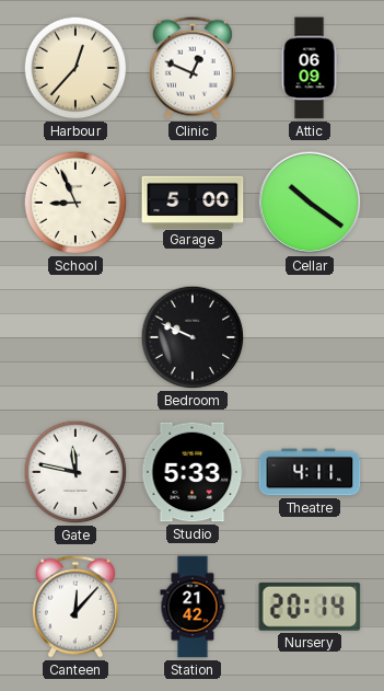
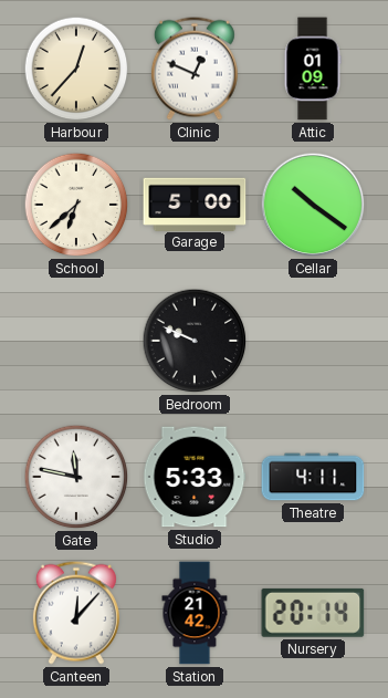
Attic: 06:09 -> 01:09
School: 8:56 -> 6:38
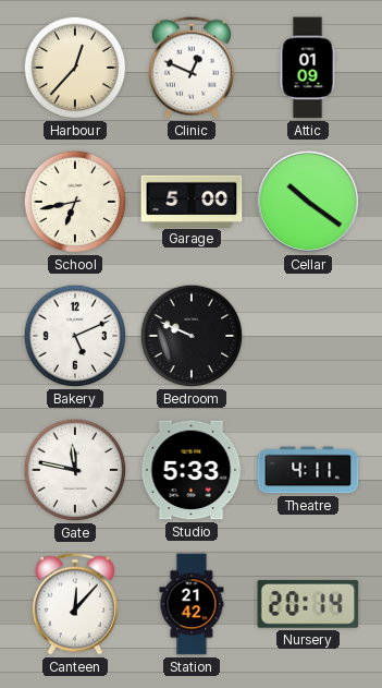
School: 6:38 -> 6:43
Bakery: none -> 5:11
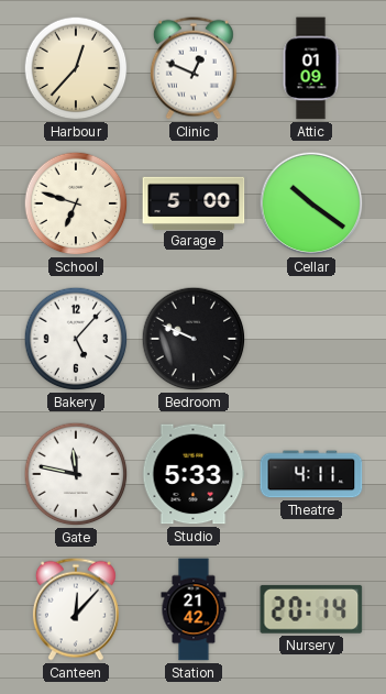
School: 6:43 -> 6:48
Bakery: 5:11 -> 5:07
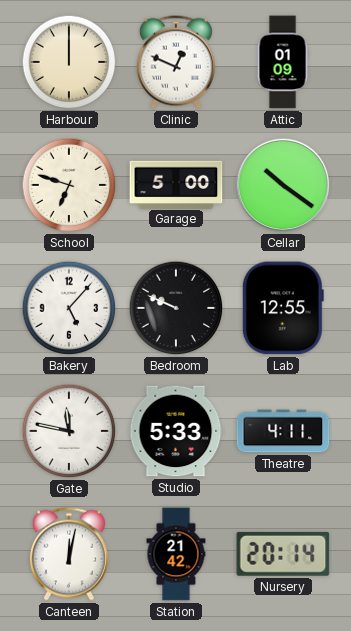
Harbour: 12:37 -> 12:00
Lab: none -> 12:55
Canteen: 12:07 -> 12:02
